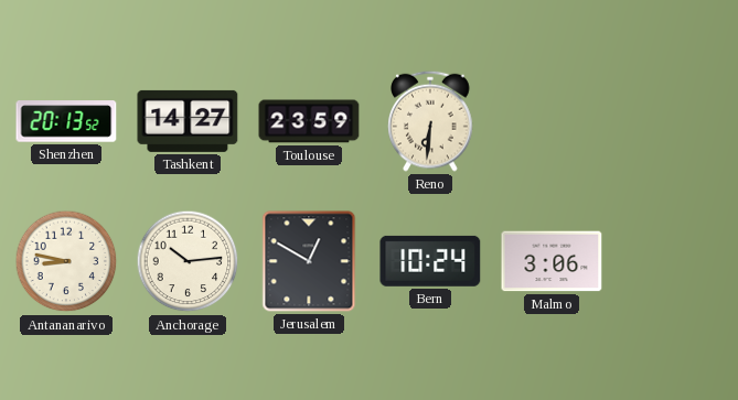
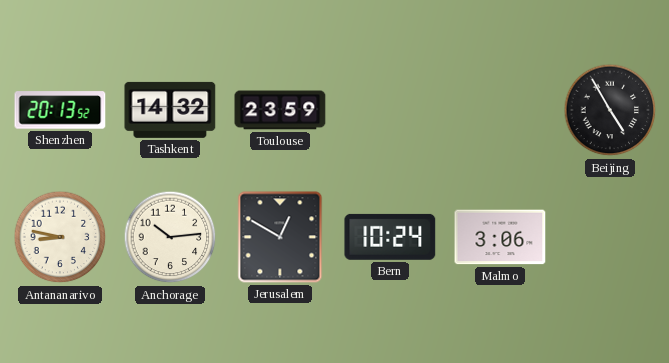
Tashkent: 14:27 -> 14:32
Reno: 6:31 -> none
Beijing: none -> 4:55
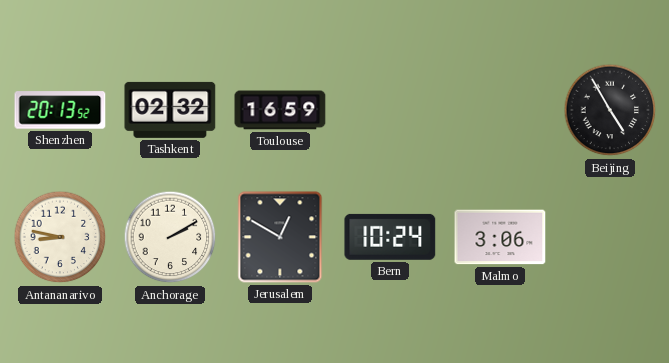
Tashkent: 14:32 -> 02:32
Toulouse: 23:59 -> 16:59
Anchorage: 10:14 -> 2:10
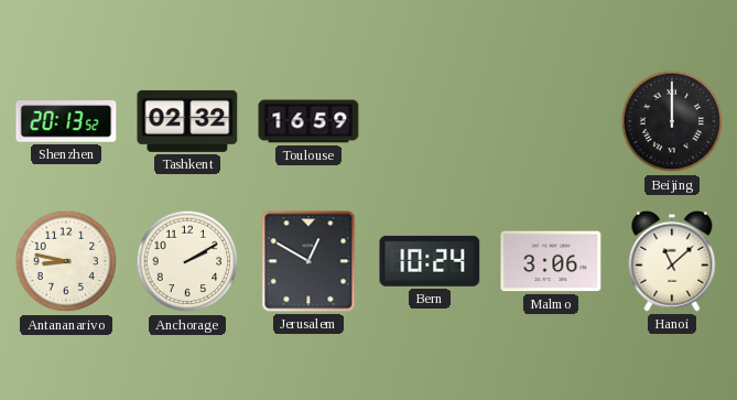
Beijing: 4:55 -> 12:00
Hanoi: none -> 11:08
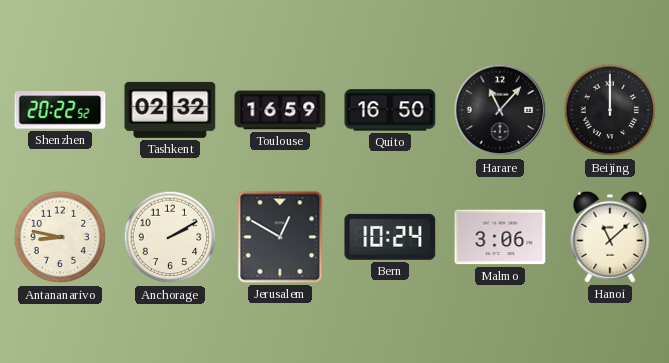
Shenzhen: 20:13 -> 20:22
Quito: none -> 16:50
Harare: none -> 11:07
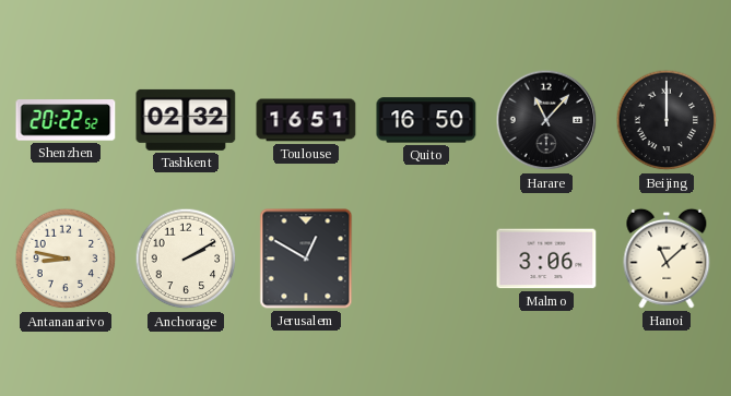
Toulouse: 16:59 -> 16:51
Bern: 10:24 -> none
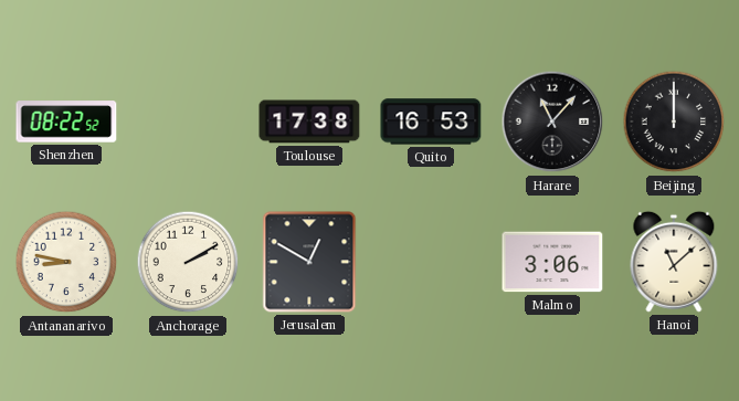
Shenzhen: 20:22 -> 08:22
Tashkent: 02:32 -> none
Toulouse: 16:51 -> 17:38
Quito: 16:50 -> 16:53
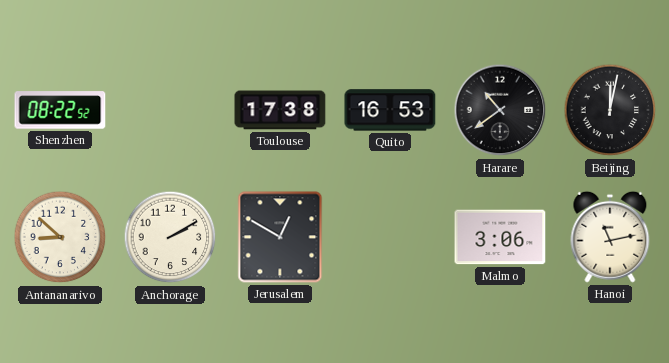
Harare: 11:07 -> 10:39
Beijing: 12:00 -> 12:02
Antananarivo: 8:47 -> 8:52
Hanoi: 11:08 -> 11:13
